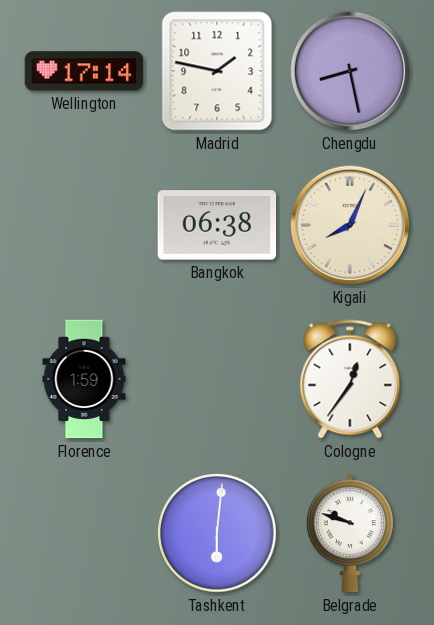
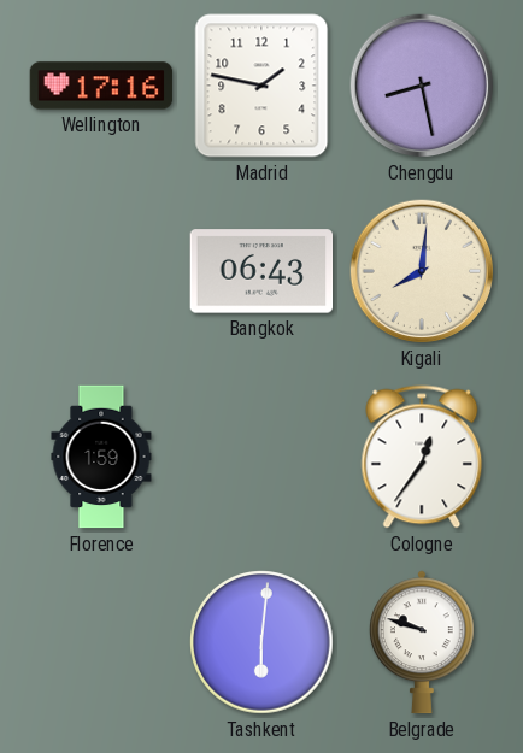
Wellington: 17:14 -> 17:16
Bangkok: 06:38 -> 06:43
Kigali: 8:04 -> 8:01
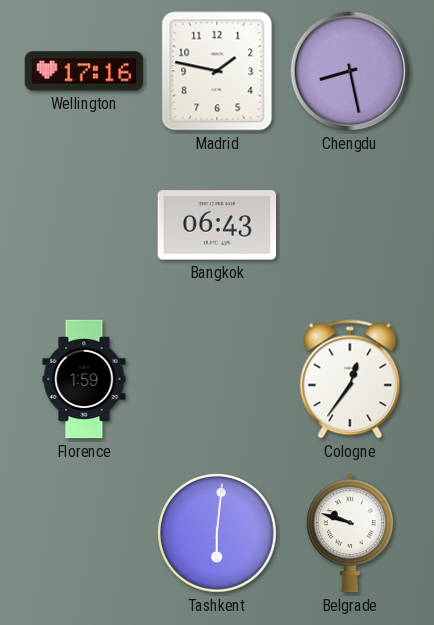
Kigali: 8:01 -> none
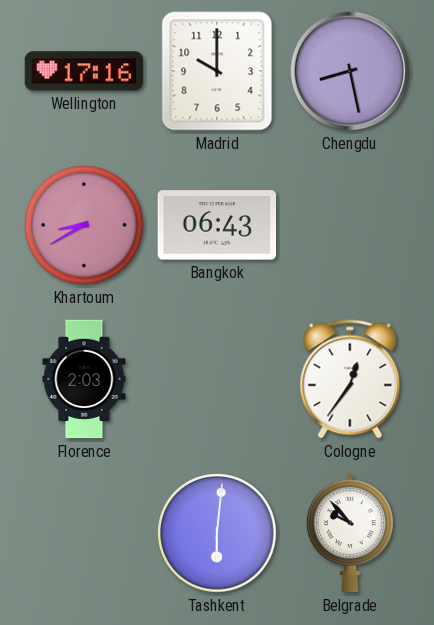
Madrid: 1:47 -> 10:00
Khartoum: none -> 8:40
Florence: 1:59 -> 2:03
Belgrade: 9:48 -> 9:53
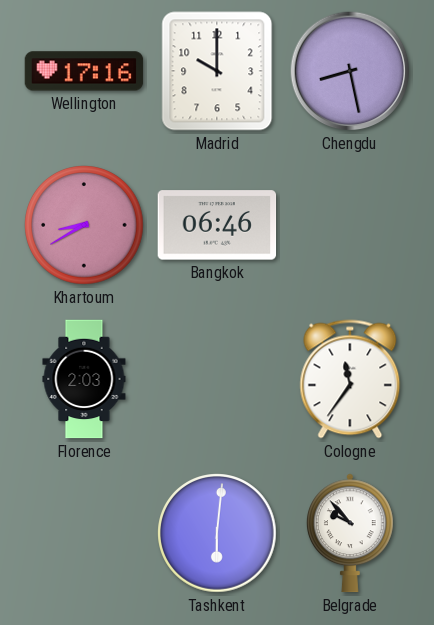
Bangkok: 06:43 -> 06:46
Cologne: 12:36 -> 11:36
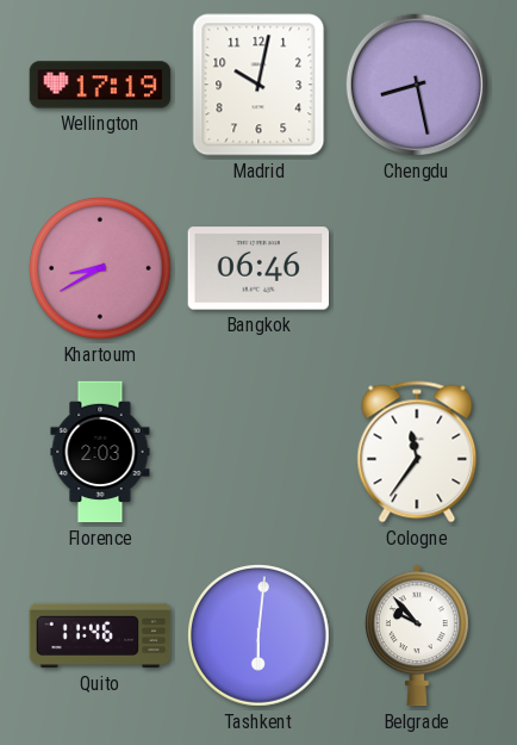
Wellington: 17:16 -> 17:19
Madrid: 10:00 -> 10:02
Quito: none -> 11:46
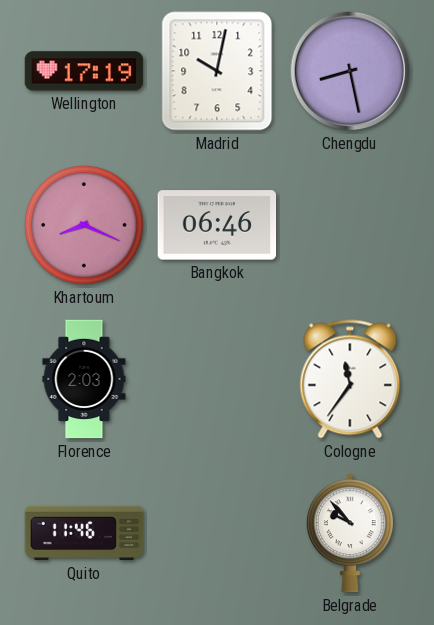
Khartoum: 8:40 -> 8:19
Tashkent: 6:01 -> none
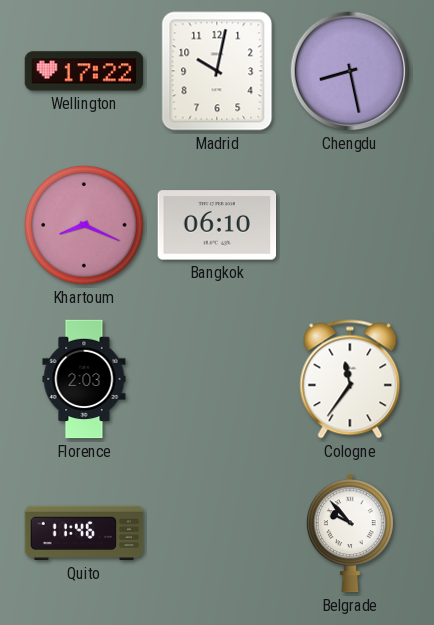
Wellington: 17:19 -> 17:22
Bangkok: 06:46 -> 06:10
